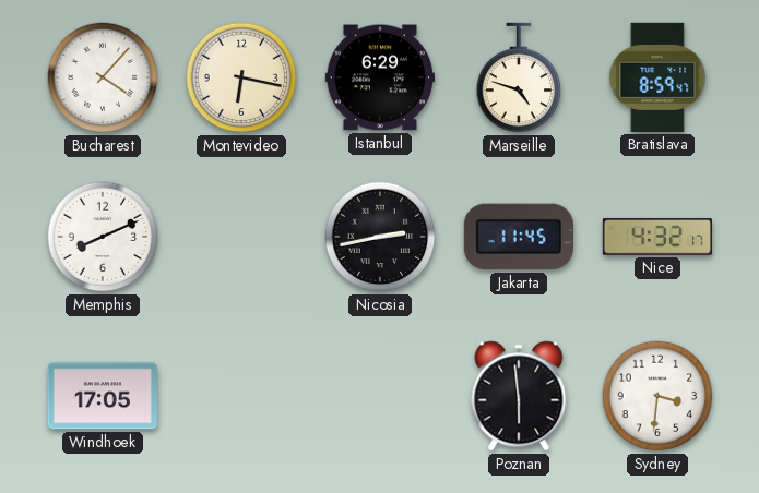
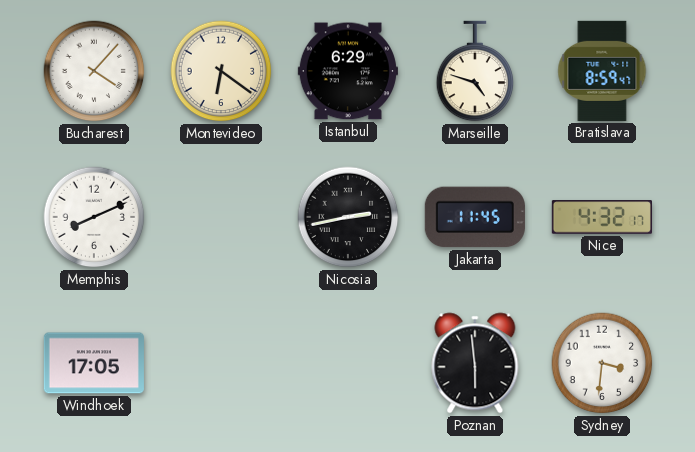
Montevideo: 6:17 -> 6:21
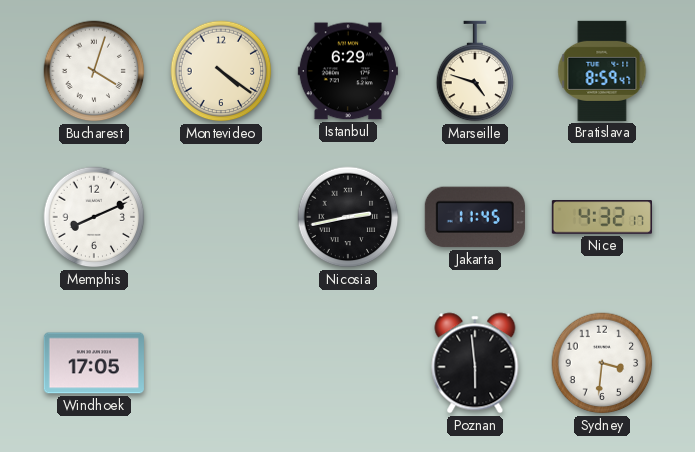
Bucharest: 4:07 -> 4:03
Montevideo: 6:21 -> 4:21
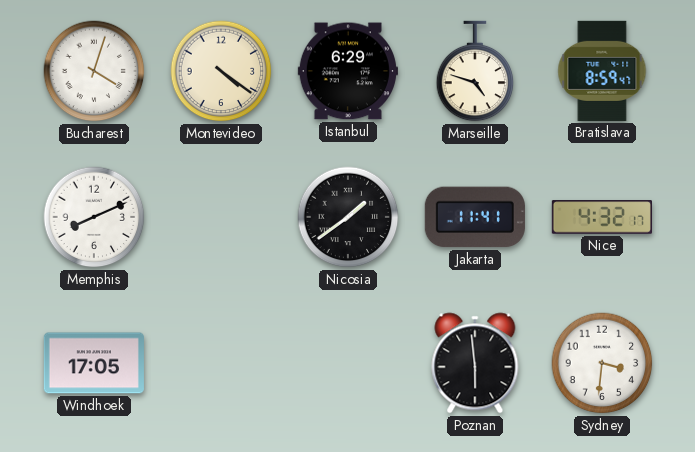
Nicosia: 2:43 -> 1:39
Jakarta: 11:45 -> 11:41
